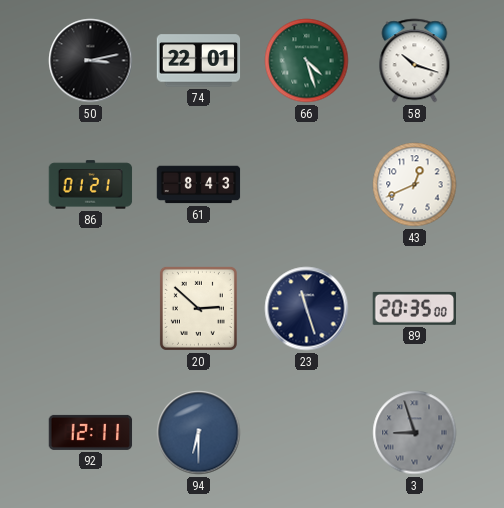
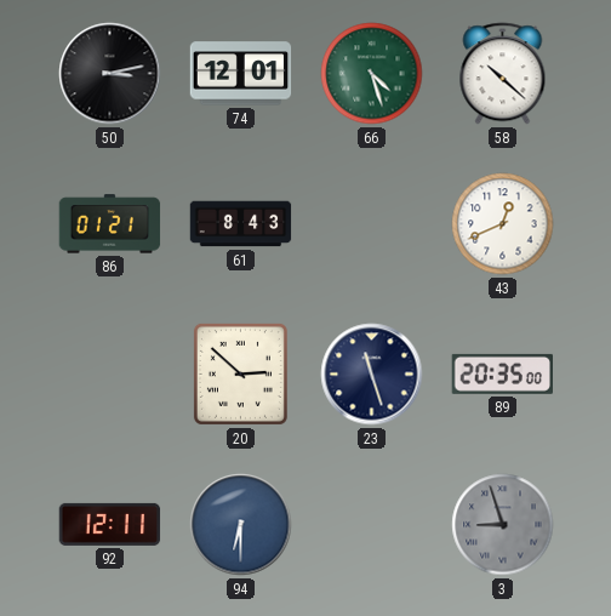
74: 22:01 -> 12:01
58: 10:18 -> 10:22
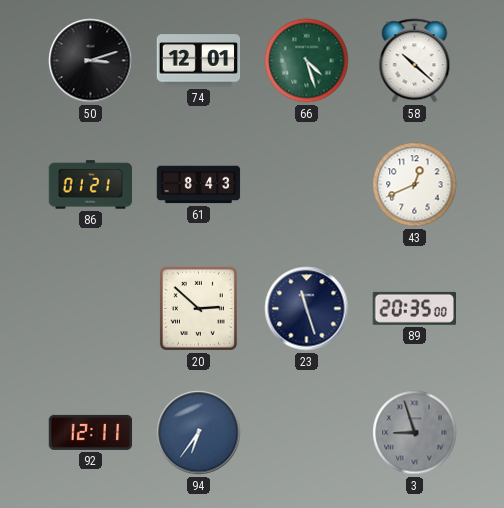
50: 3:13 -> 3:12
94: 6:30 -> 6:36
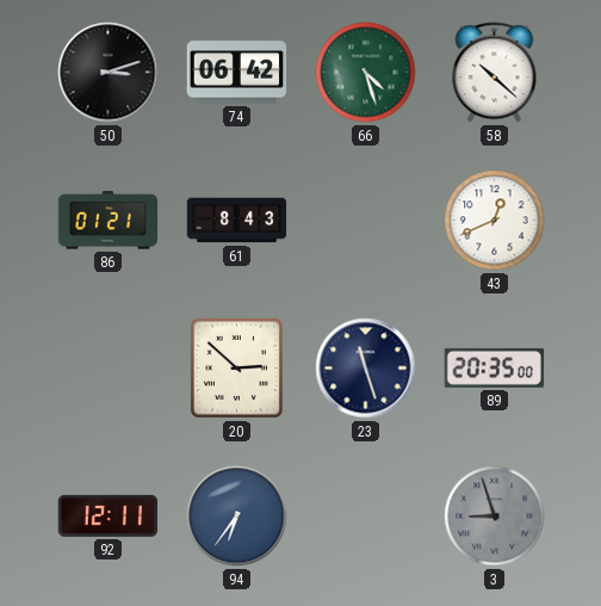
74: 12:01 -> 06:42
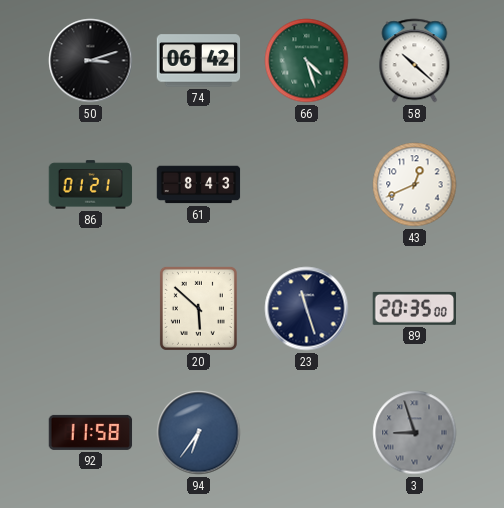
20: 2:52 -> 5:52
92: 12:11 -> 11:58
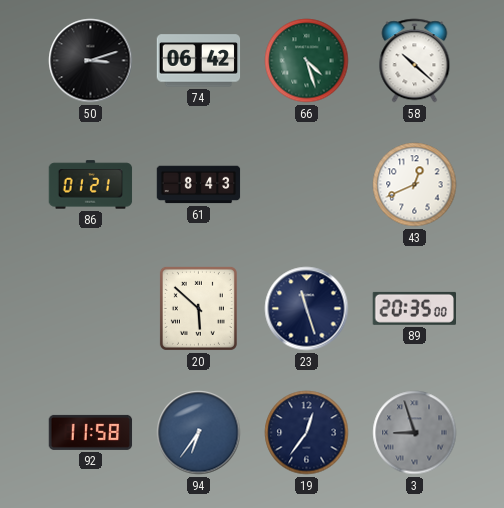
19: none -> 12:36
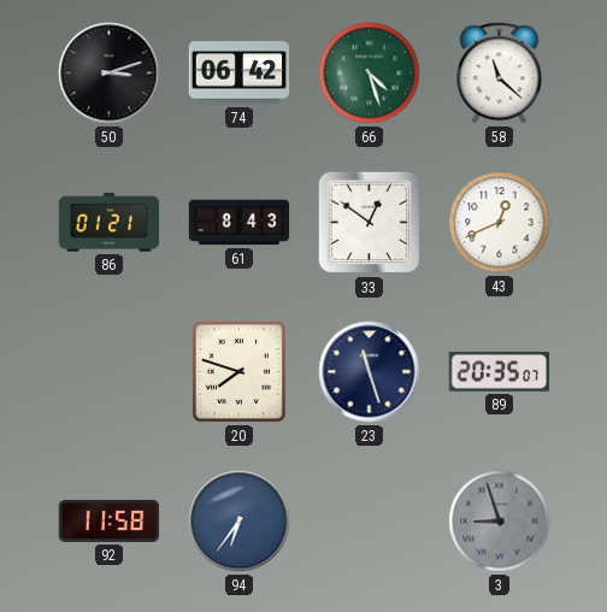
58: 10:22 -> 11:22
33: none -> 12:51
20: 5:52 -> 7:48
89: 20:35:00 -> 20:35:07
19: 12:36 -> none
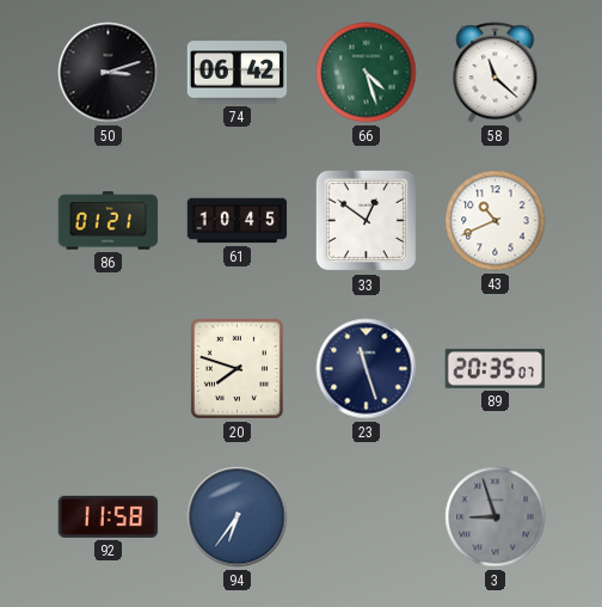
61: 8:43 -> 10:45
43: 12:41 -> 10:41
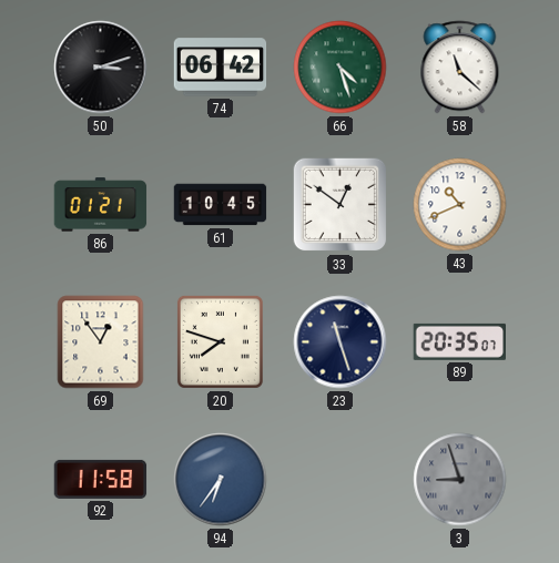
69: none -> 12:54
